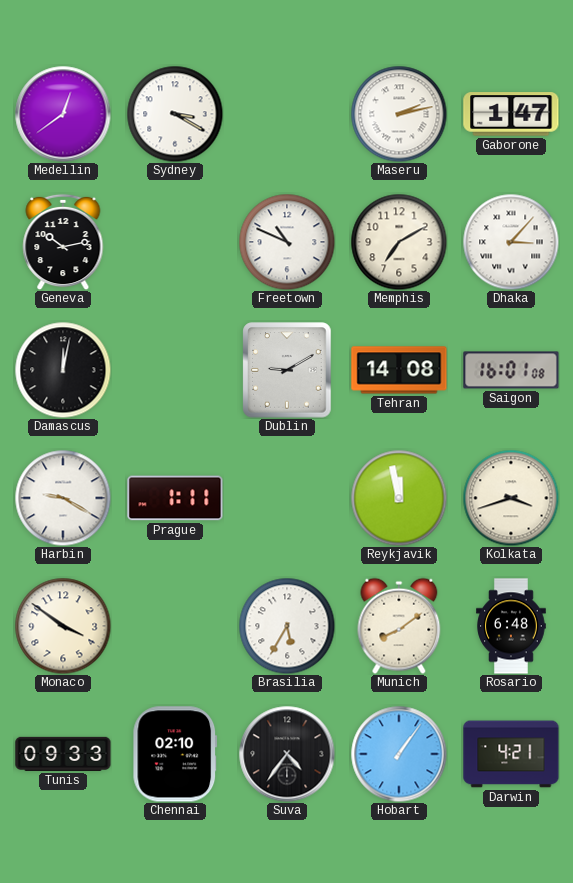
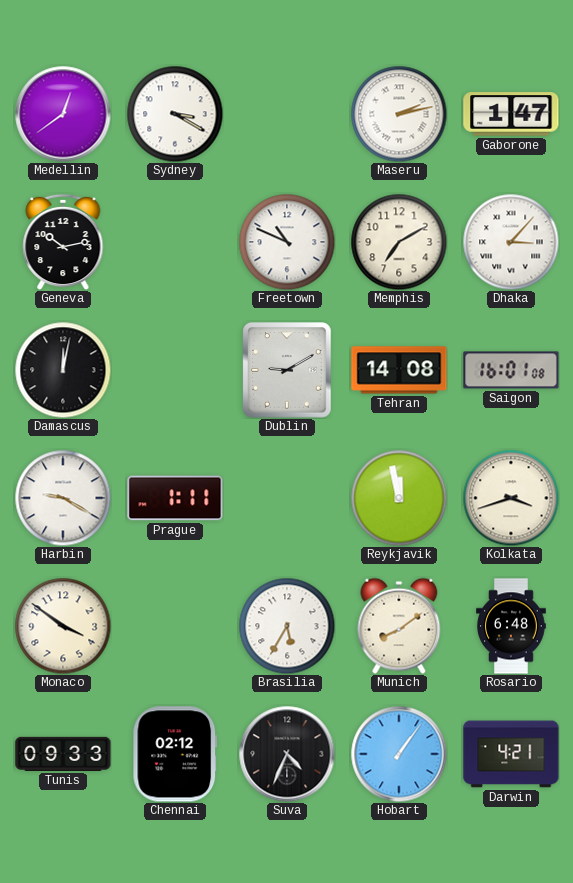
Chennai: 02:10 -> 02:12
Suva: 4:36 -> 4:34
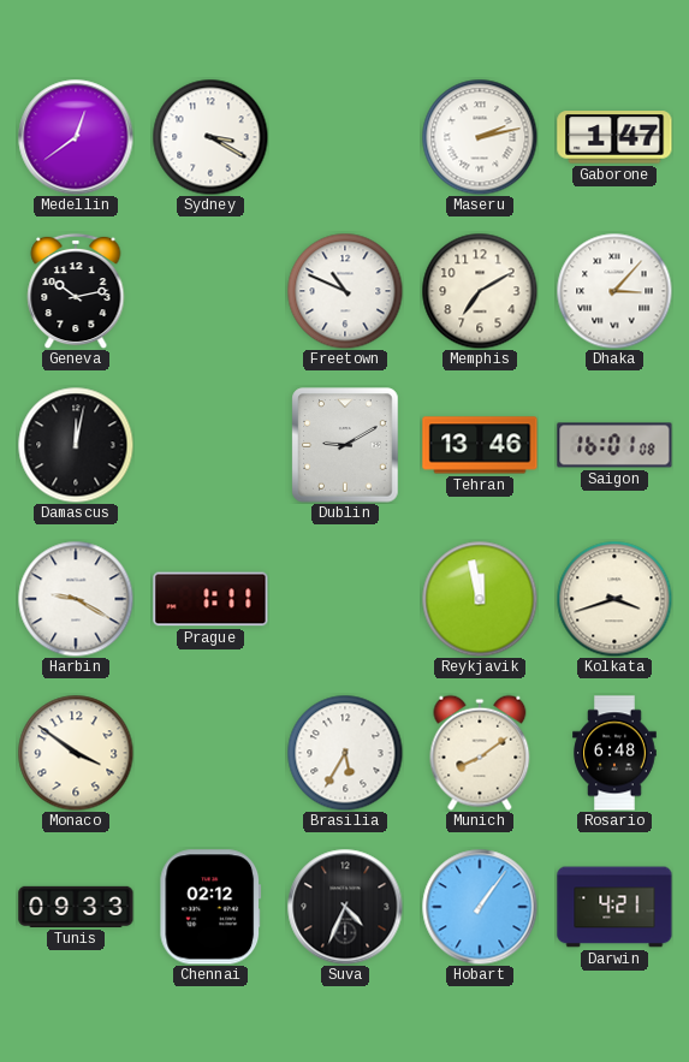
Tehran: 14:08 -> 13:46
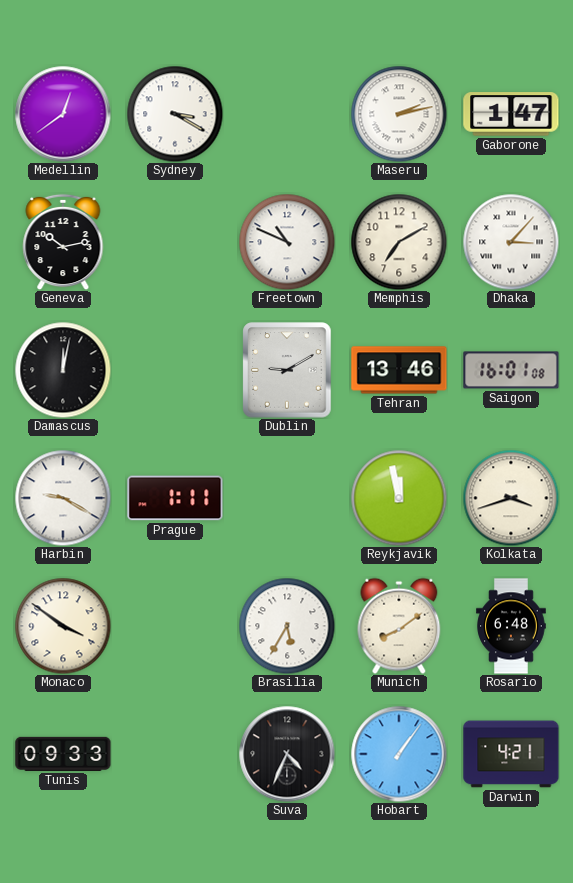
Chennai: 02:12 -> none
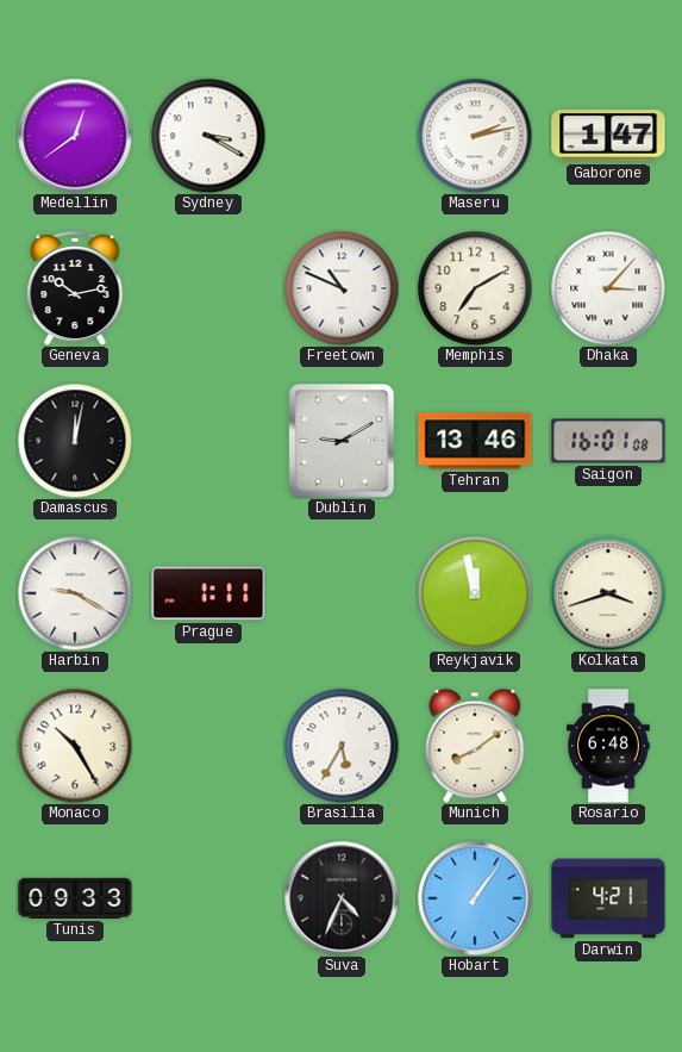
Monaco: 3:51 -> 10:25
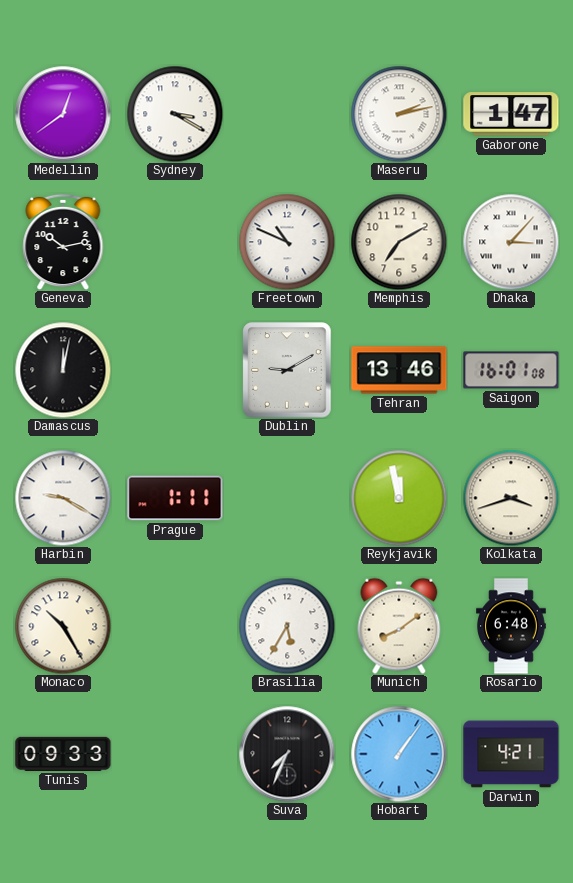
Suva: 4:34 -> 7:34
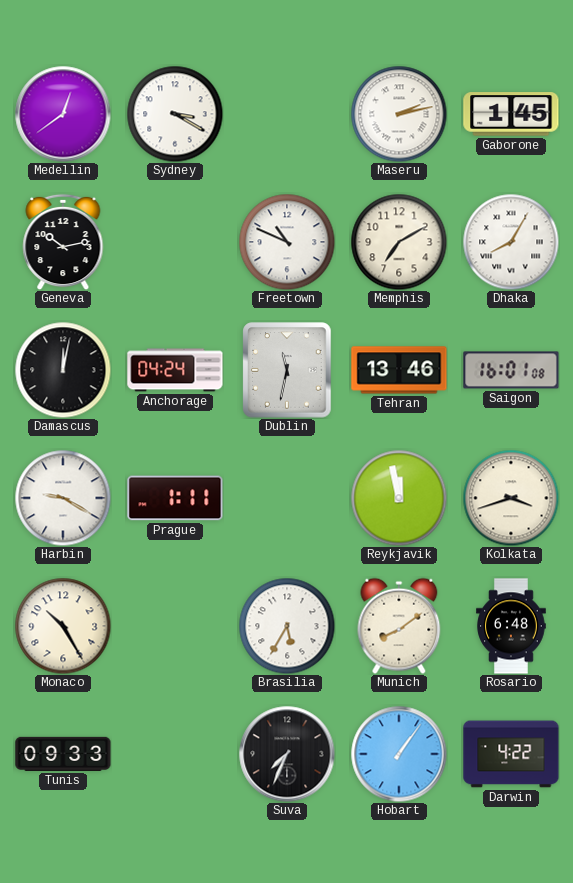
Gaborone: 1:47 -> 1:45
Dhaka: 3:07 -> 8:05
Anchorage: none -> 04:24
Dublin: 9:10 -> 11:32
Darwin: 4:21 -> 4:22
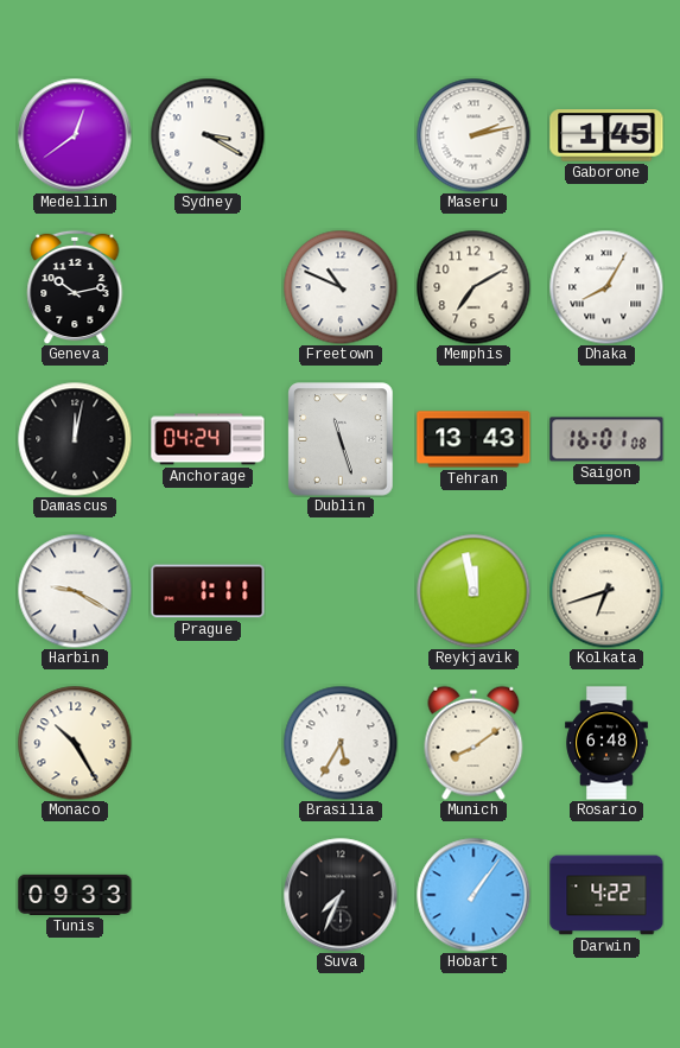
Dublin: 11:32 -> 11:27
Tehran: 13:46 -> 13:43
Kolkata: 3:42 -> 6:42
